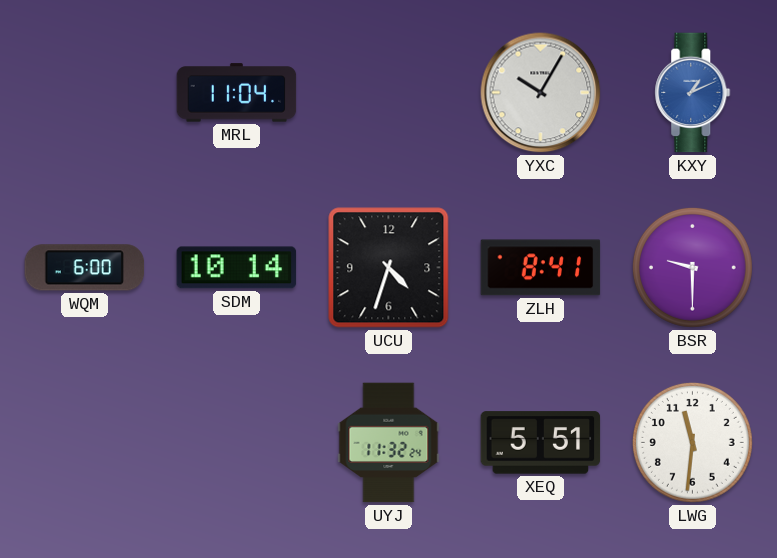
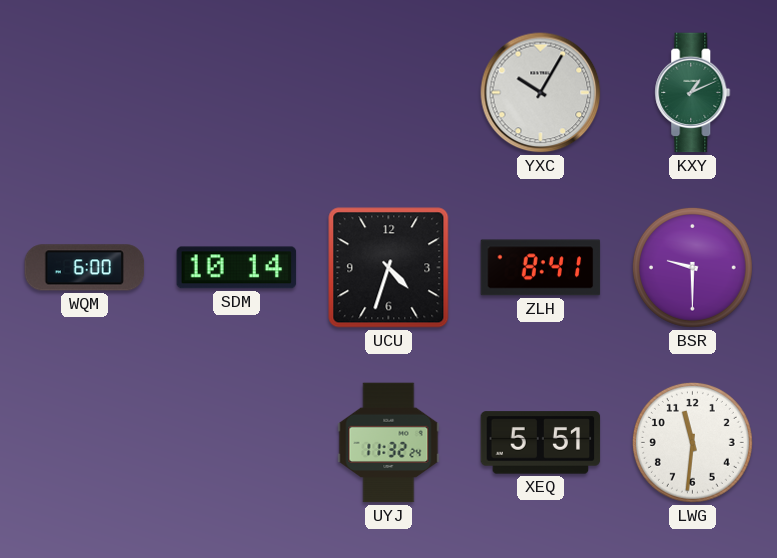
MRL: 11:04 -> none
KXY dial: blue -> green
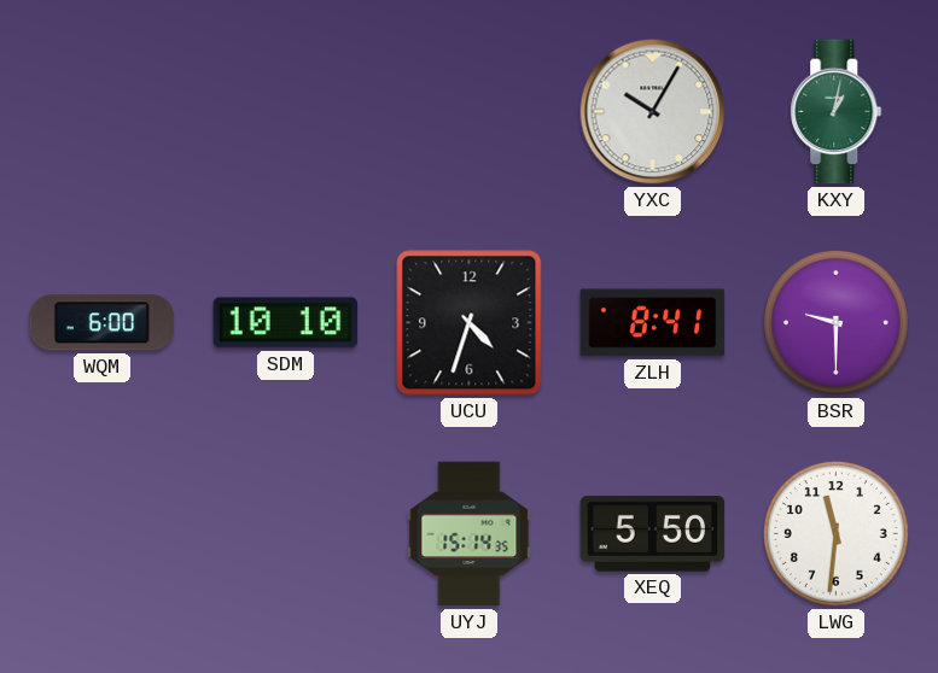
KXY: 1:11 -> 1:02
SDM: 10:14 -> 10:10
UYJ: 11:32 -> 15:14
XEQ: 5:51 -> 5:50
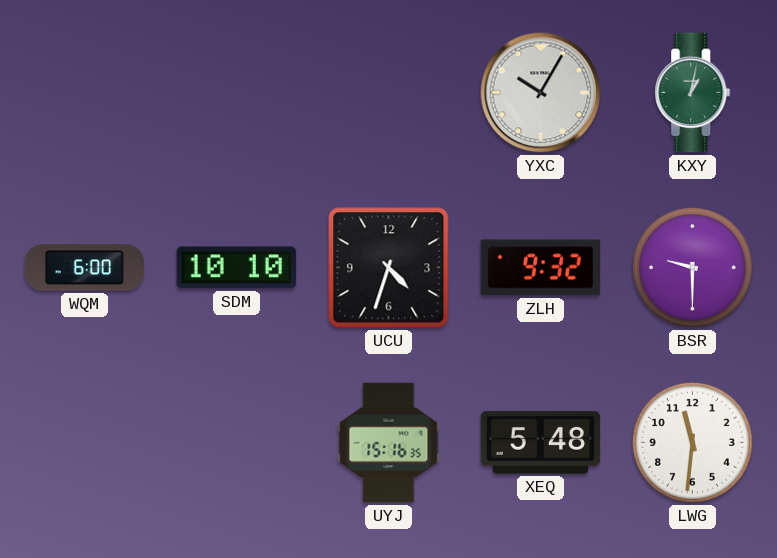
ZLH: 8:41 -> 9:32
UYJ: 15:14 -> 15:16
XEQ: 5:50 -> 5:48
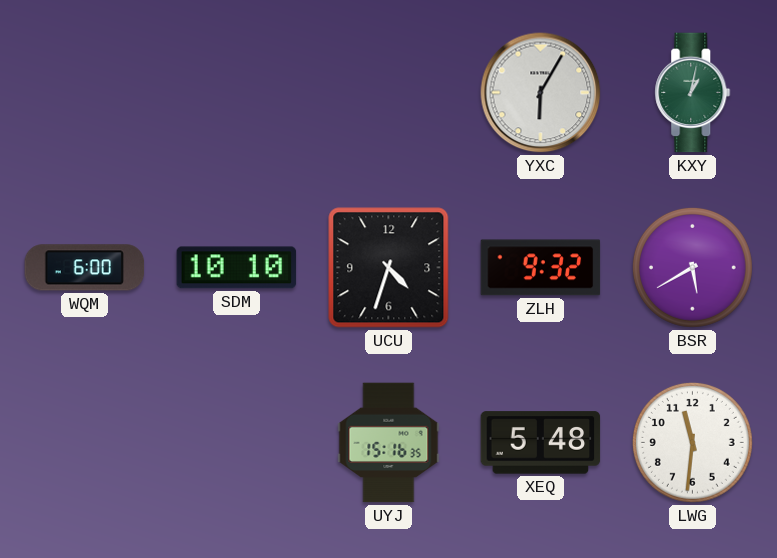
YXC: 10:05 -> 6:05
BSR: 9:30 -> 5:40
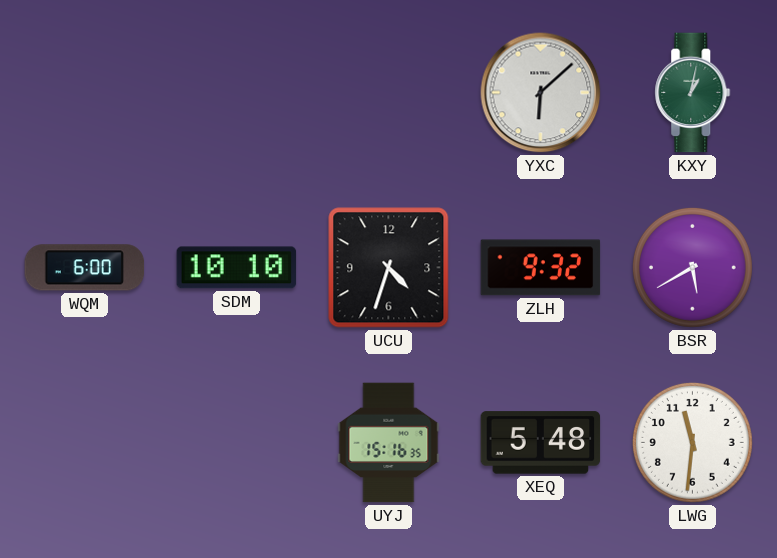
YXC: 6:05 -> 6:08
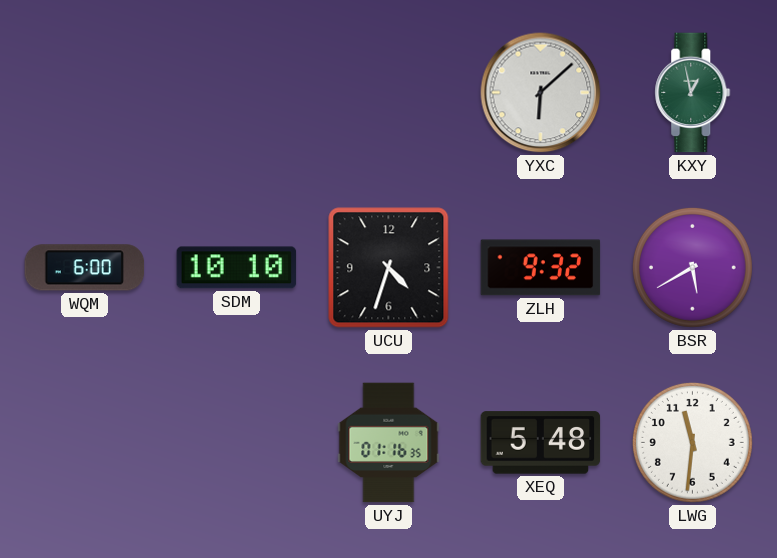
KXY: 1:02 -> 12:58
UYJ: 15:16 -> 01:16
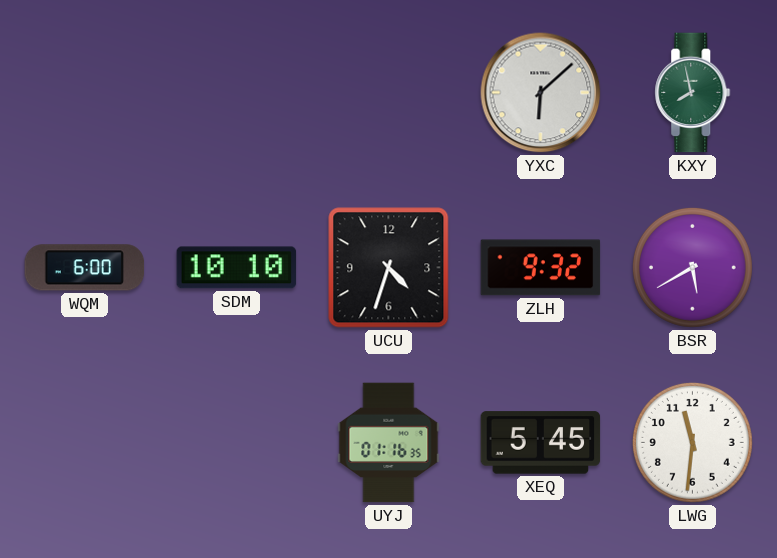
KXY: 12:58 -> 7:58
XEQ: 5:48 -> 5:45
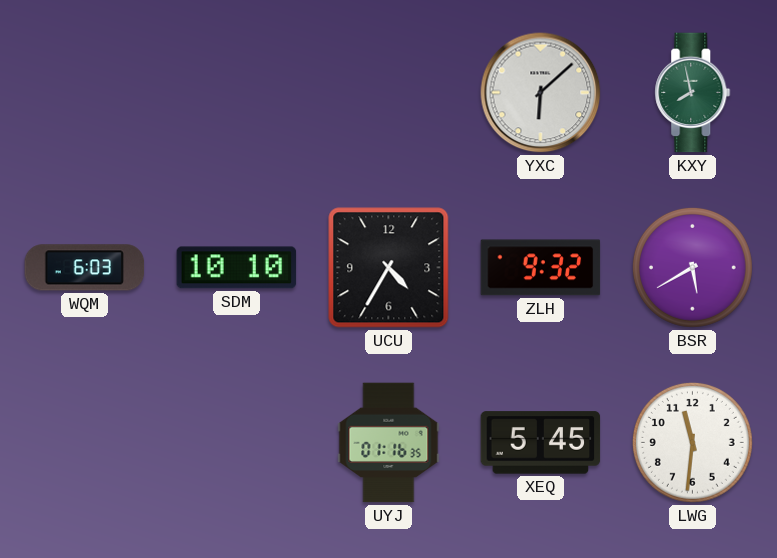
WQM: 6:00 -> 6:03
UCU: 4:33 -> 4:35
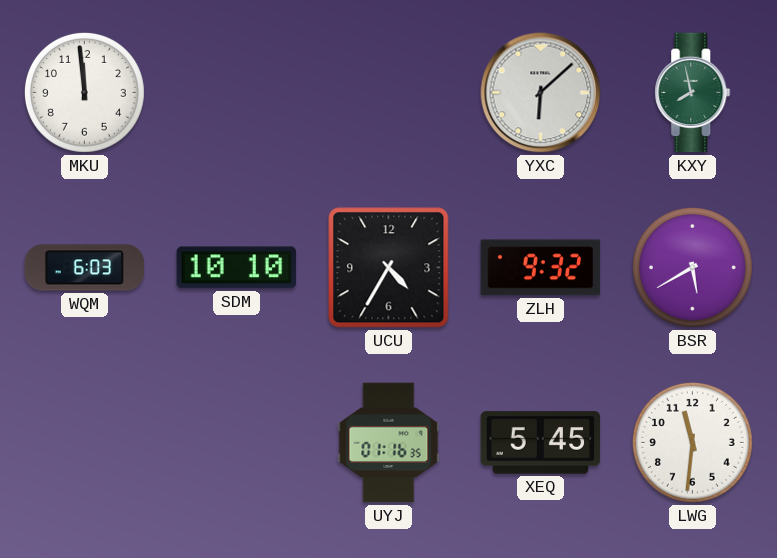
MKU: none -> 11:59
